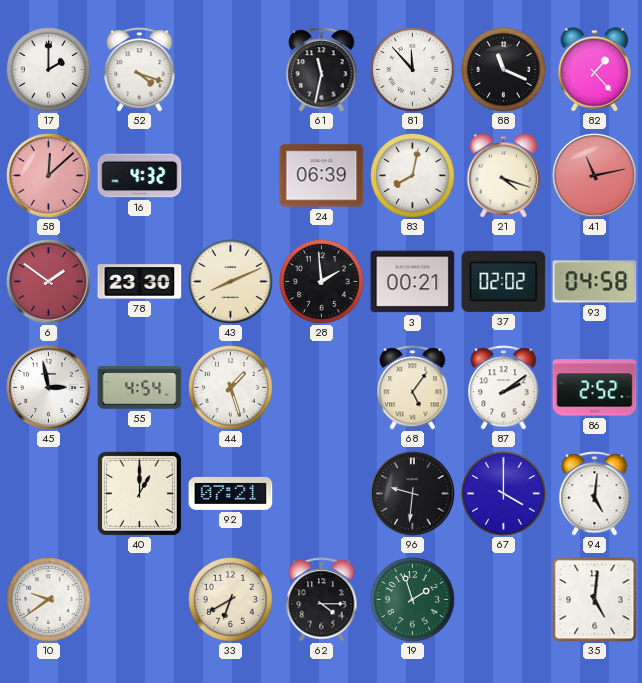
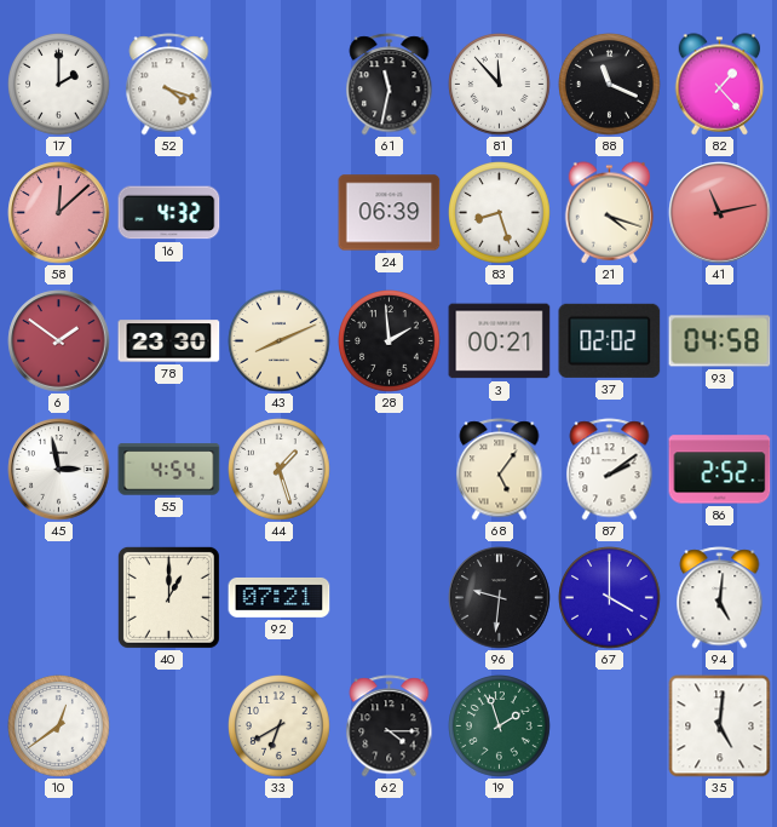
83: 8:02 -> 8:27
10: 9:39 -> 12:39
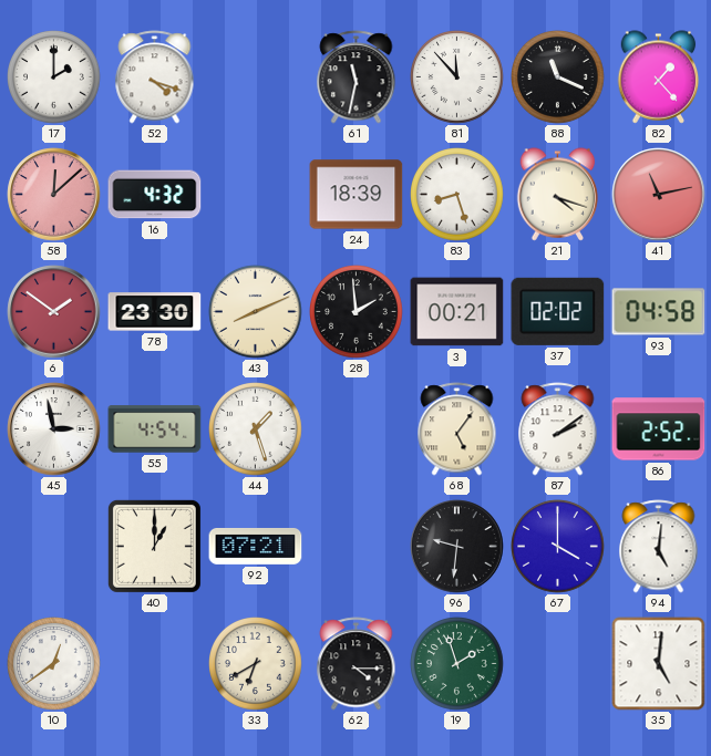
24: 06:39 -> 18:39
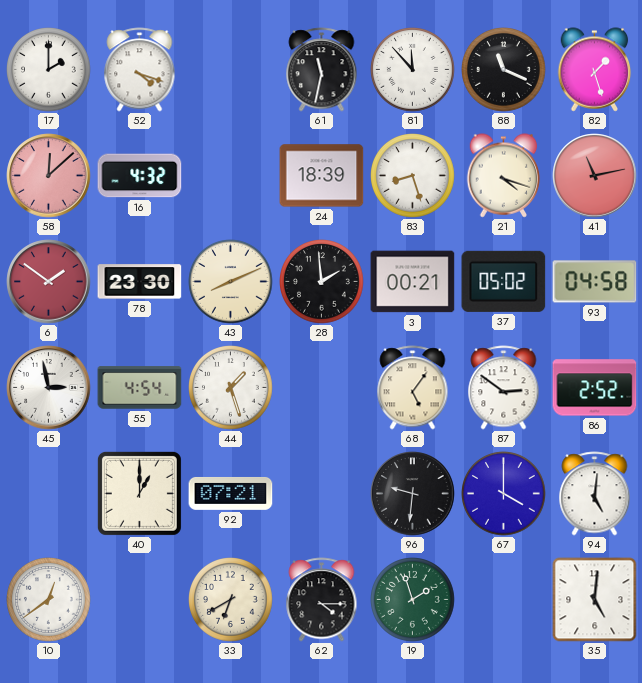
82: 1:23 -> 1:27
37: 02:02 -> 05:02
87: 2:09 -> 2:51
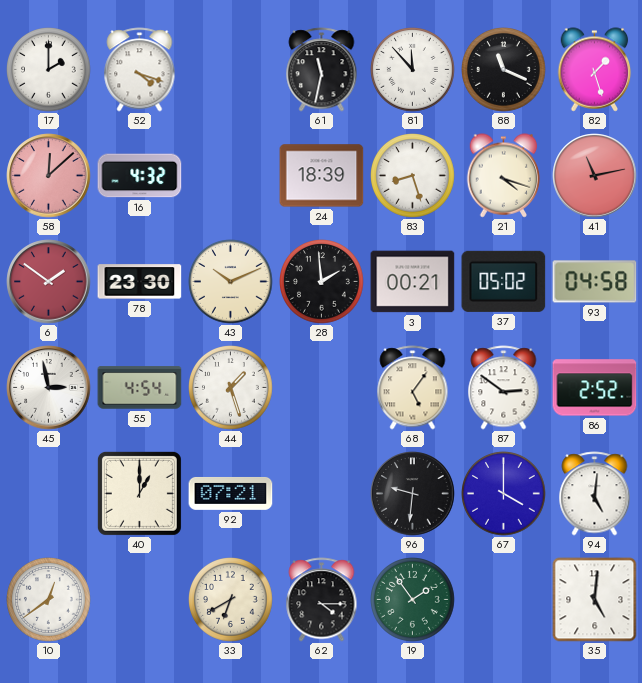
43: 8:11 -> 10:11
19: 1:57 -> 1:54
